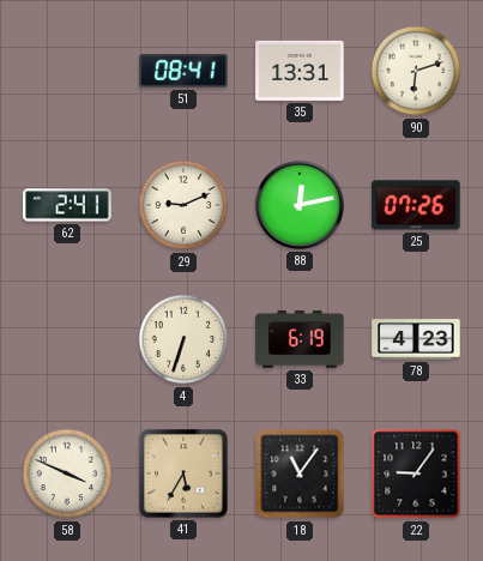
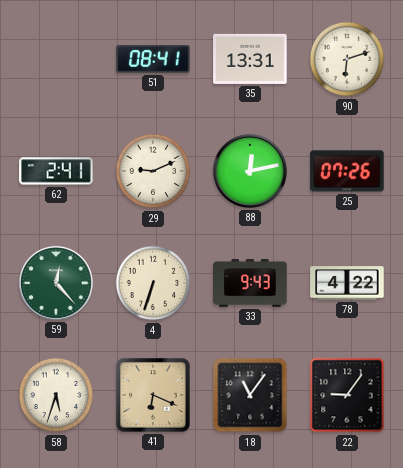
59: none -> 12:23
33: 6:19 -> 9:43
78: 4:23 -> 4:22
58: 3:49 -> 5:33
41: 5:35 -> 6:19
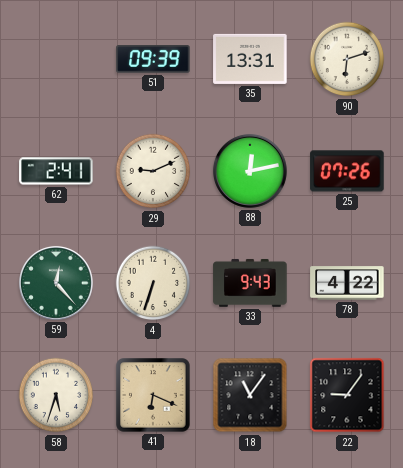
51: 08:41 -> 09:39
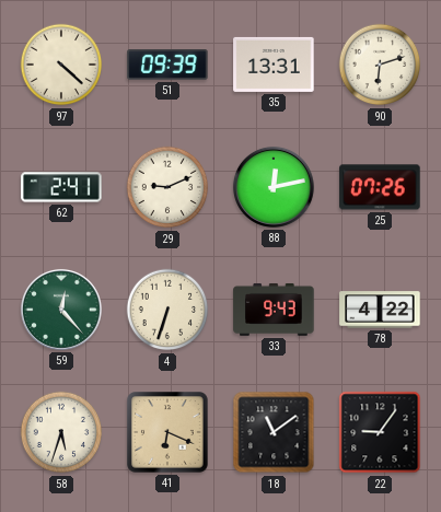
97: none -> 4:22
18: 11:06 -> 11:09
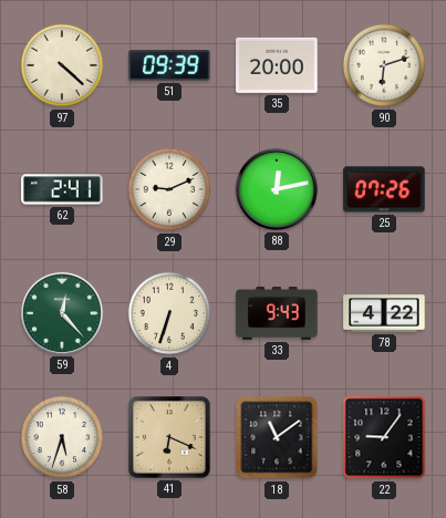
35: 13:31 -> 20:00
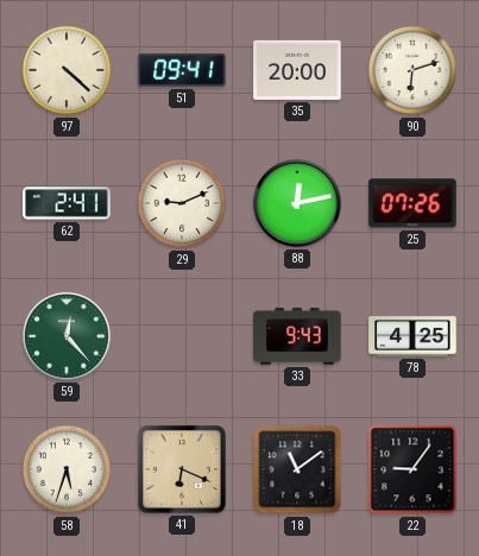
51: 09:39 -> 09:41
4: 6:33 -> none
78: 4:22 -> 4:25
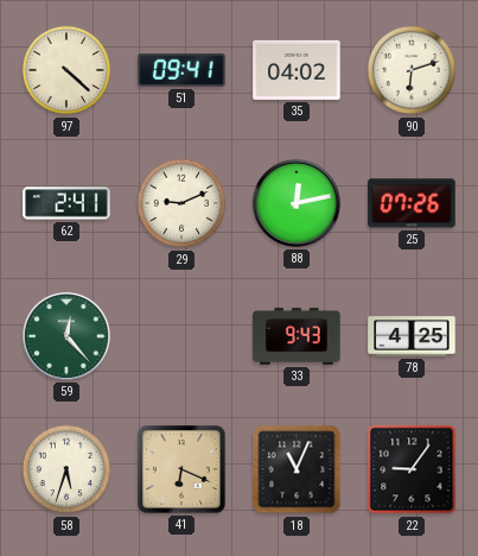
35: 20:00 -> 04:02
18: 11:09 -> 11:04
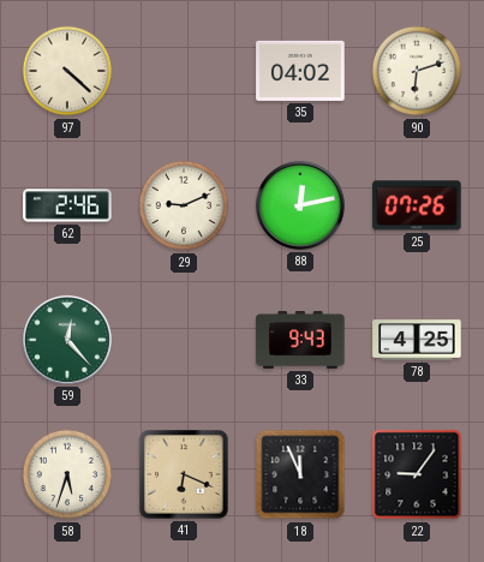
51: 09:41 -> none
62: 2:41 -> 2:46
18: 11:04 -> 11:56
